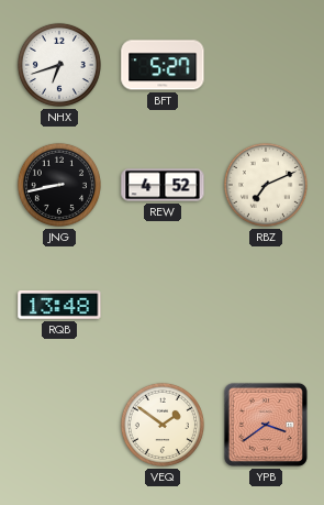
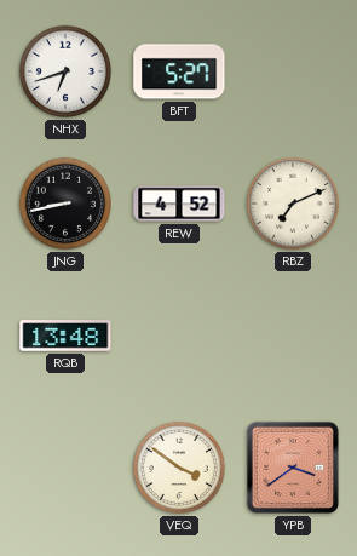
VEQ: 1:51 -> 3:51
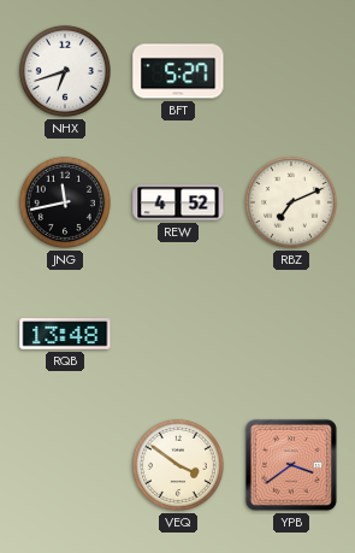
JNG: 8:43 -> 11:43
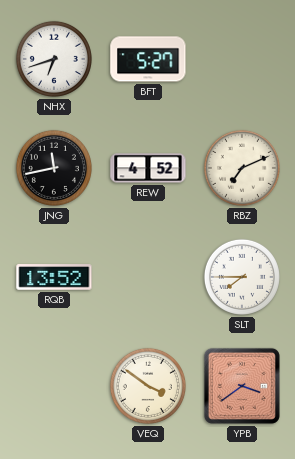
RQB: 13:48 -> 13:52
SLT: none -> 7:45
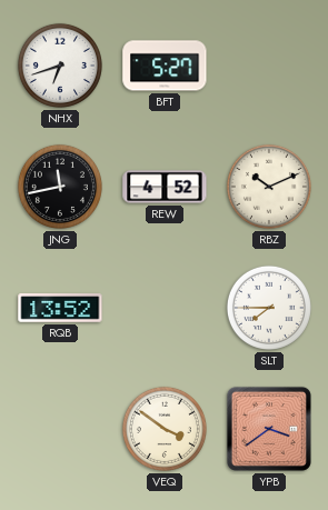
RBZ: 7:11 -> 10:11
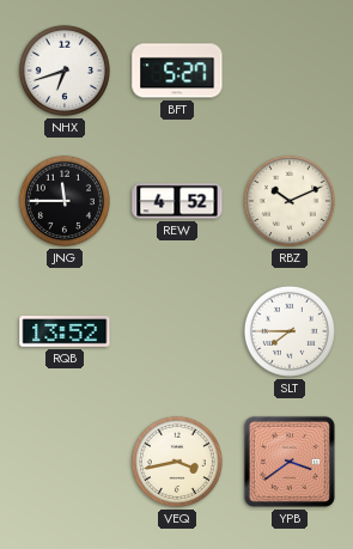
JNG: 11:43 -> 11:45
VEQ: 3:51 -> 3:43
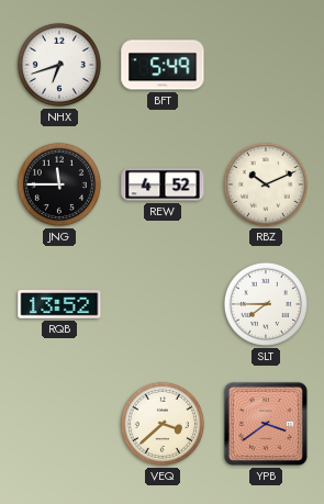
BFT: 5:27 -> 5:49
VEQ: 3:43 -> 3:38
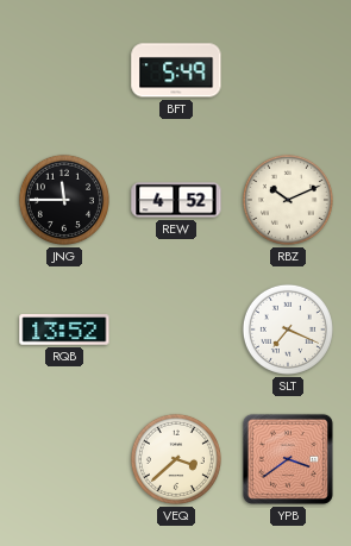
NHX: 6:42 -> none
SLT: 7:45 -> 7:19
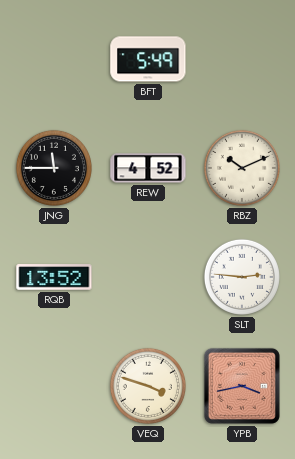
SLT: 7:19 -> 2:46
VEQ: 3:38 -> 3:48
YPB: 3:39 -> 3:43
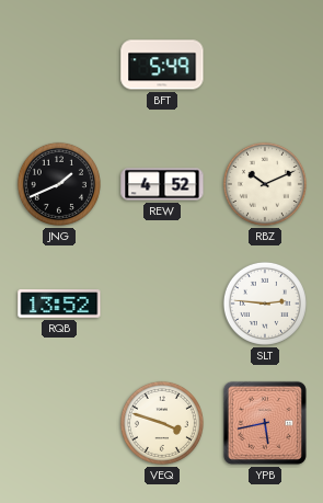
JNG: 11:45 -> 1:41
YPB: 3:43 -> 5:43
